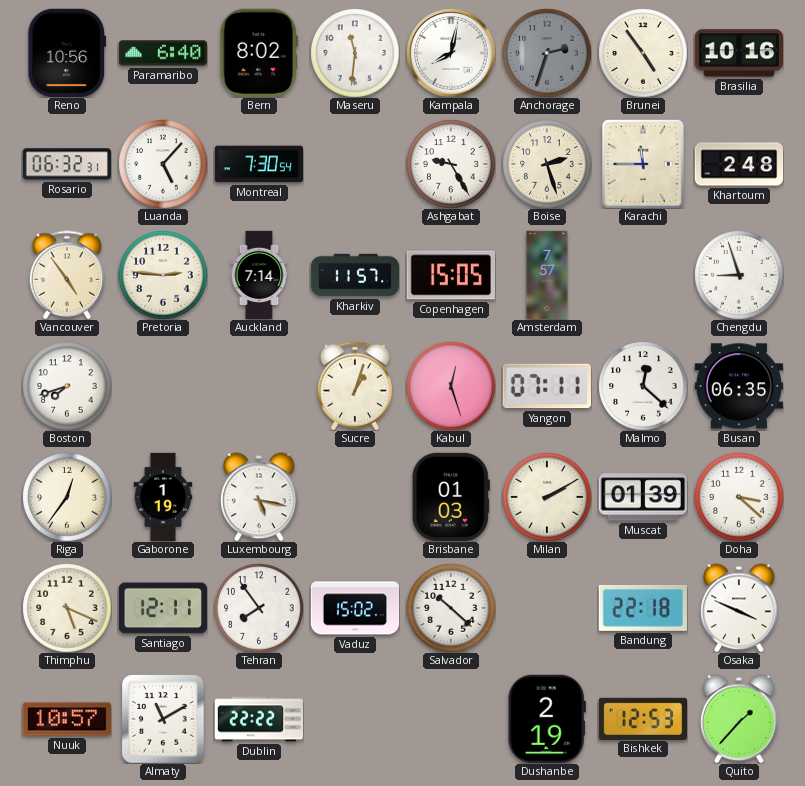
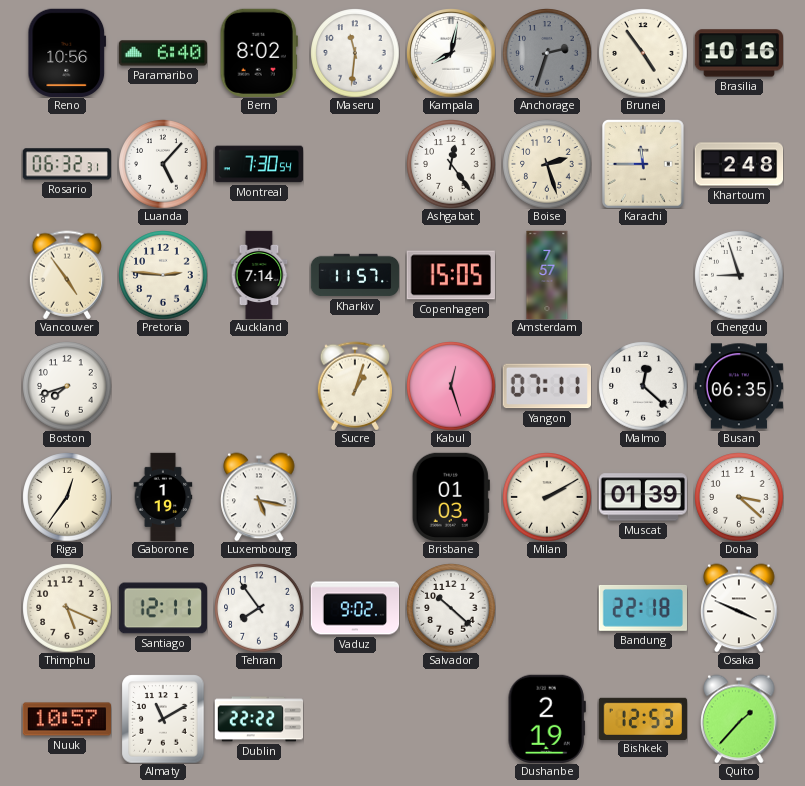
Ashgabat: 9:25 -> 12:24
Vaduz: 15:02 -> 9:02
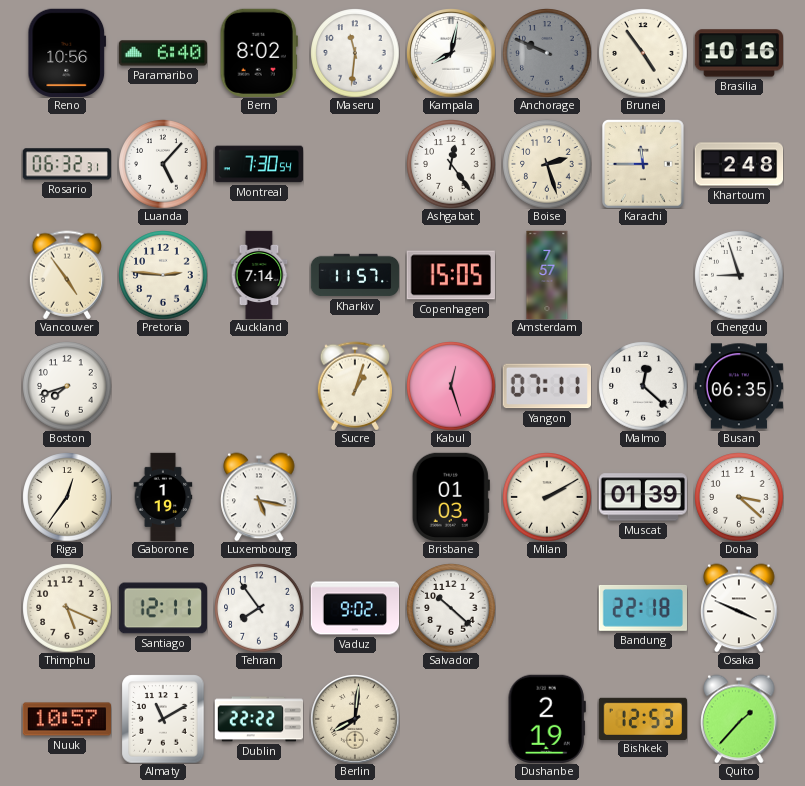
Anchorage: 2:33 -> 9:49
Berlin: none -> 8:01
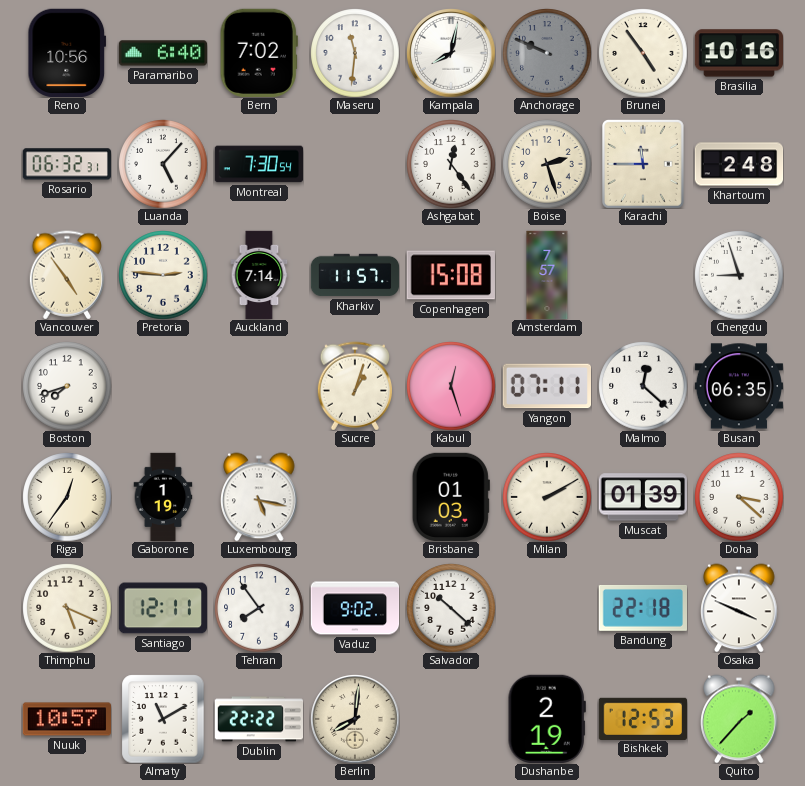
Bern: 8:02 -> 7:02
Copenhagen: 15:05 -> 15:08
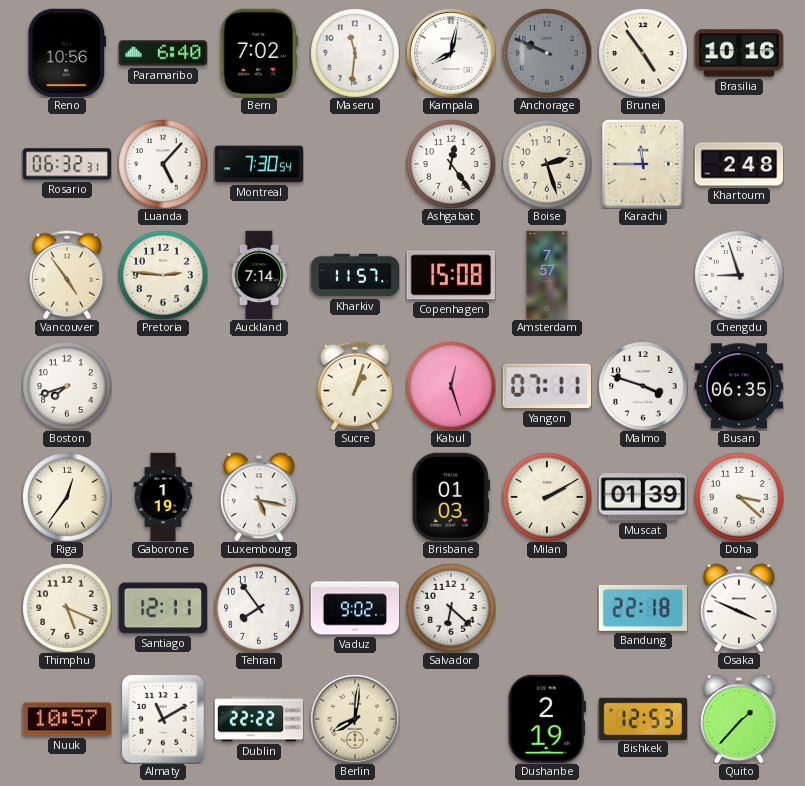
Malmo: 12:22 -> 3:48
Salvador: 10:22 -> 6:22
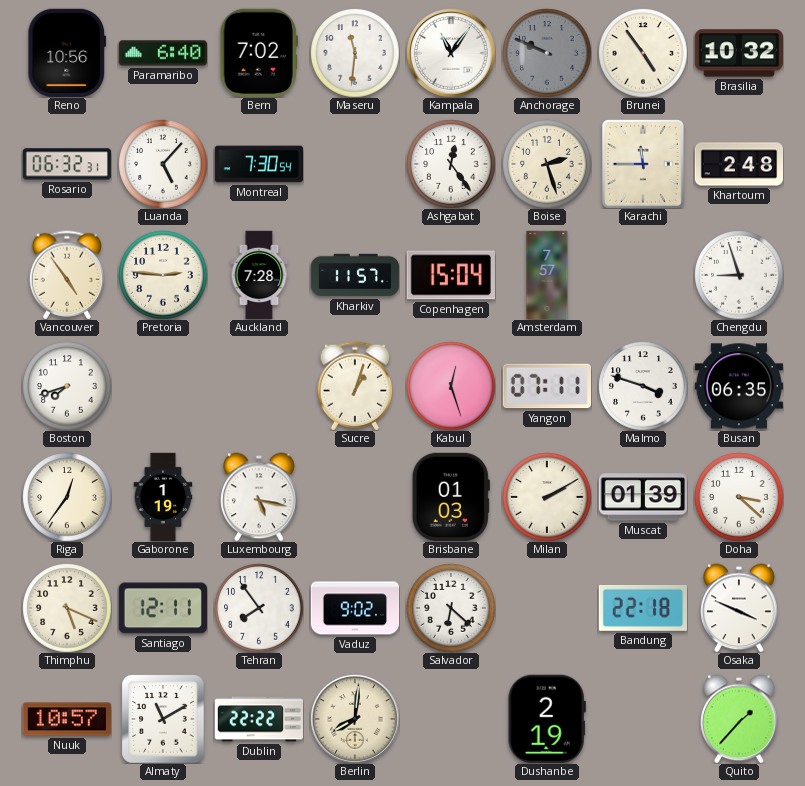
Kampala: 8:02 -> 11:06
Brasilia: 10:16 -> 10:32
Auckland: 7:14 -> 7:28
Copenhagen: 15:08 -> 15:04
Bishkek: 12:53 -> none
